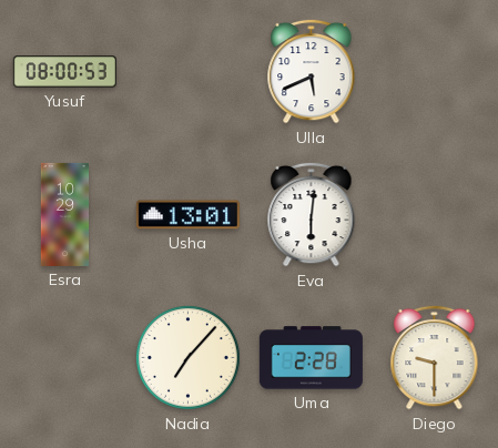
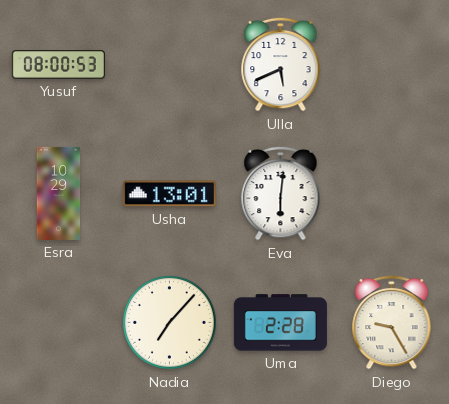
Diego: 9:30 -> 9:25
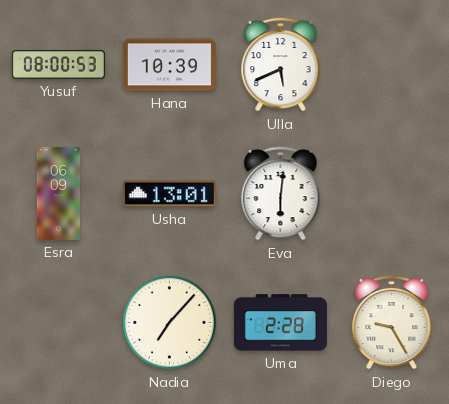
Hana: none -> 10:39
Esra: 10:29 -> 06:09
